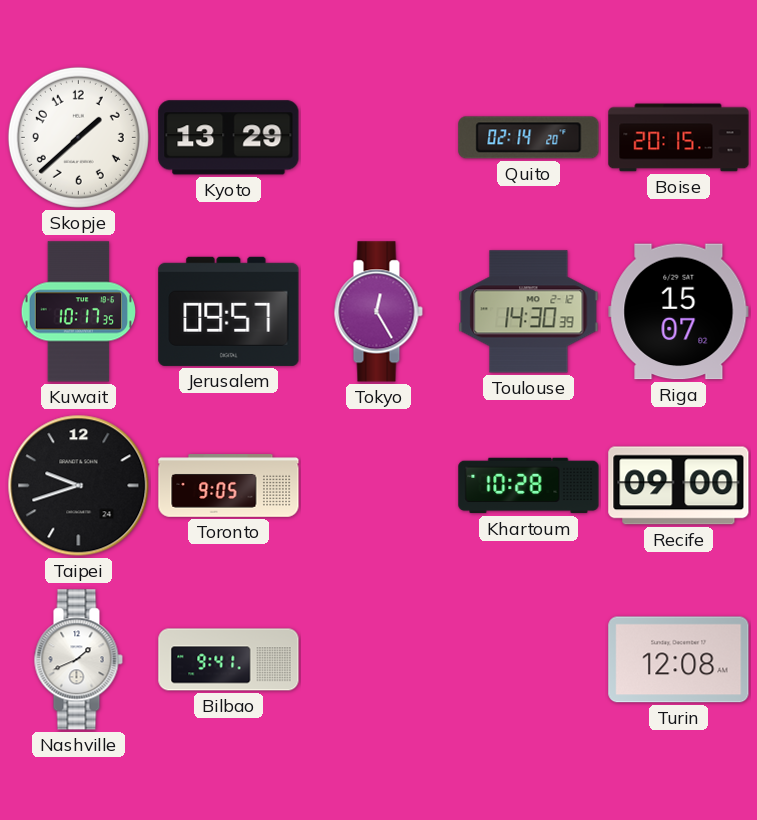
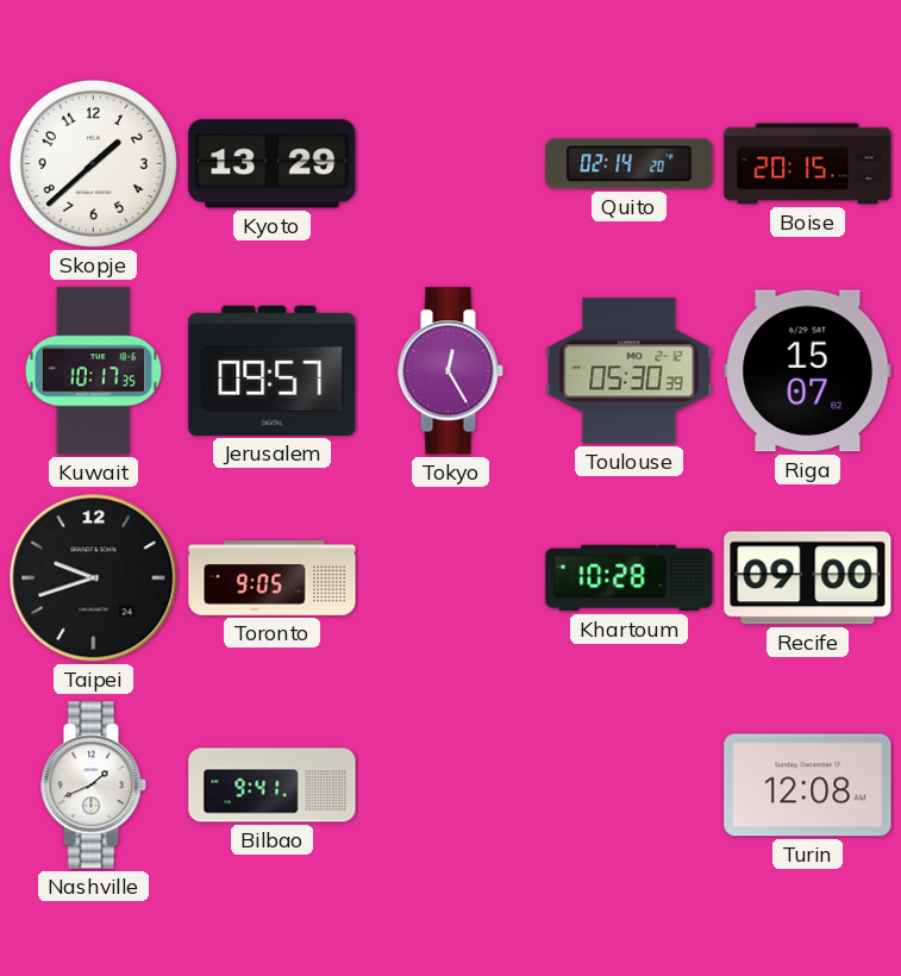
Toulouse: 14:30 -> 05:30
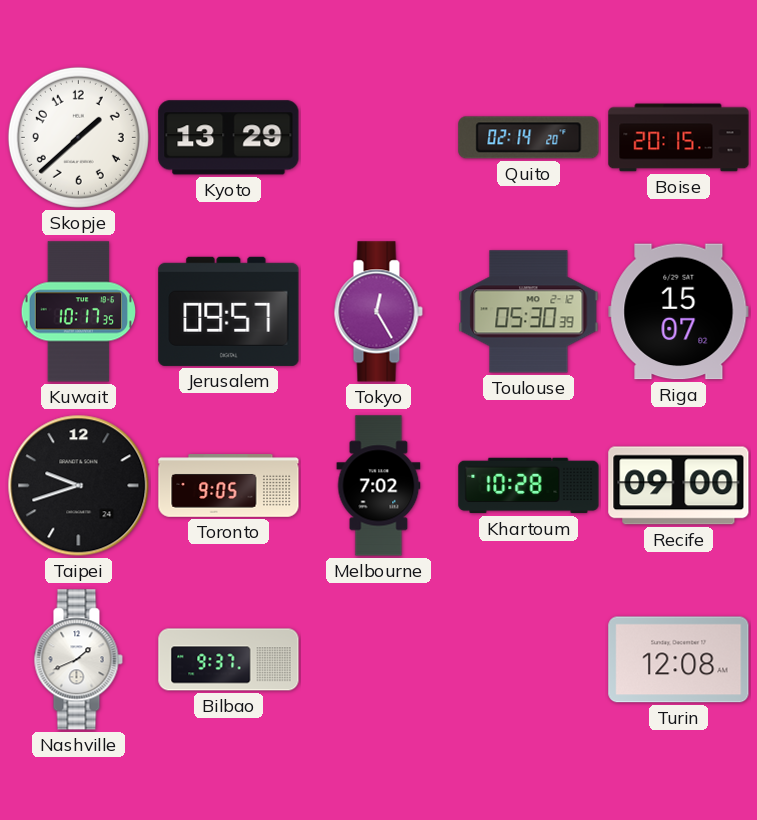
Melbourne: none -> 7:02
Bilbao: 9:41 -> 9:37
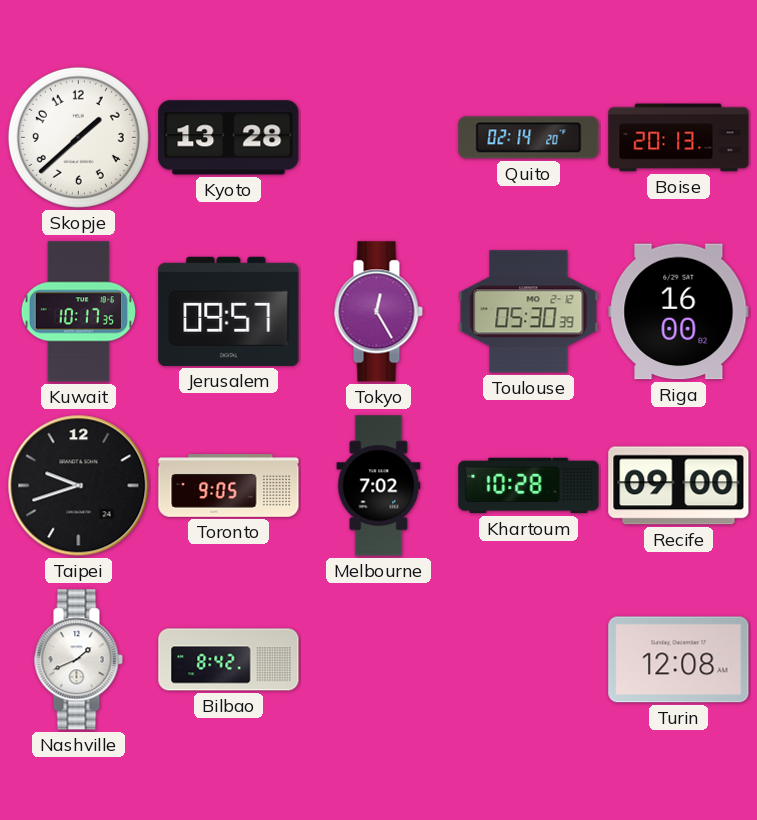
Kyoto: 13:29 -> 13:28
Boise: 20:15 -> 20:13
Riga: 15:07 -> 16:00
Bilbao: 9:37 -> 8:42
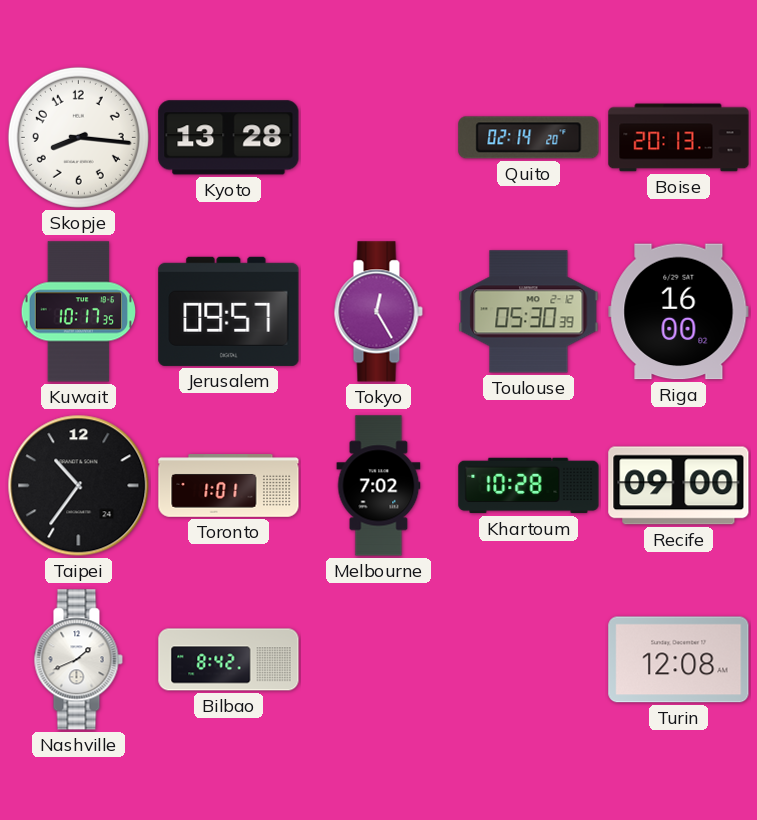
Skopje: 1:38 -> 8:16
Taipei: 9:42 -> 10:36
Toronto: 9:05 -> 1:01
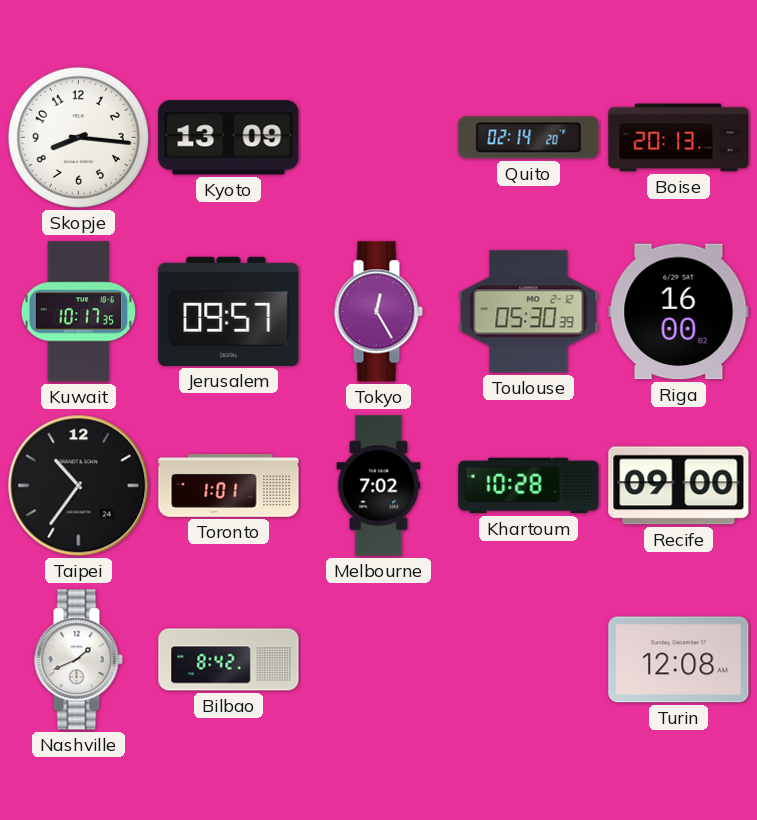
Kyoto: 13:28 -> 13:09
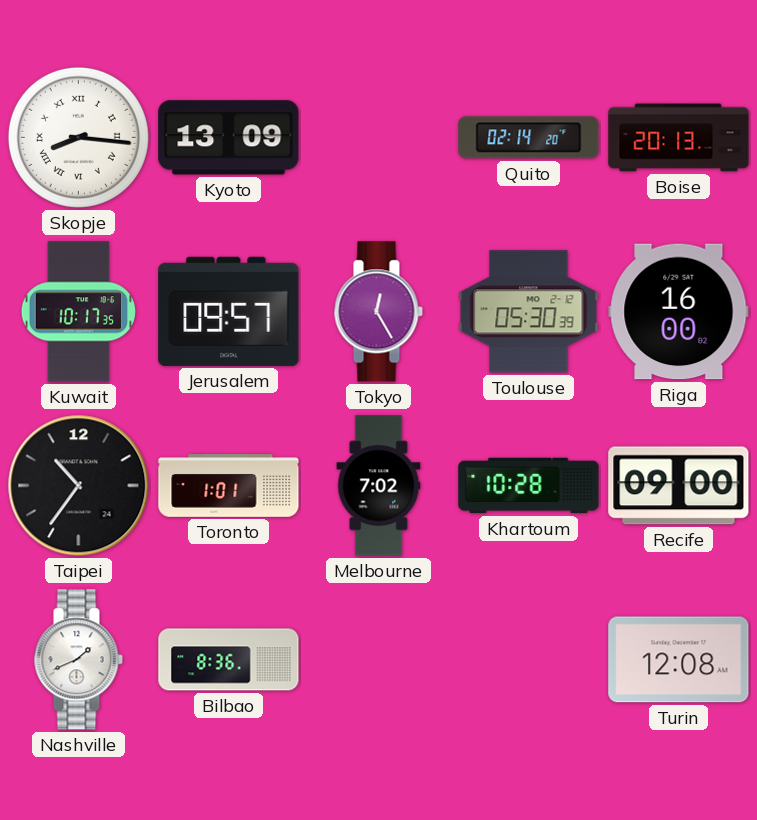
Skopje numerals: Arabic -> Roman
Bilbao: 8:42 -> 8:36
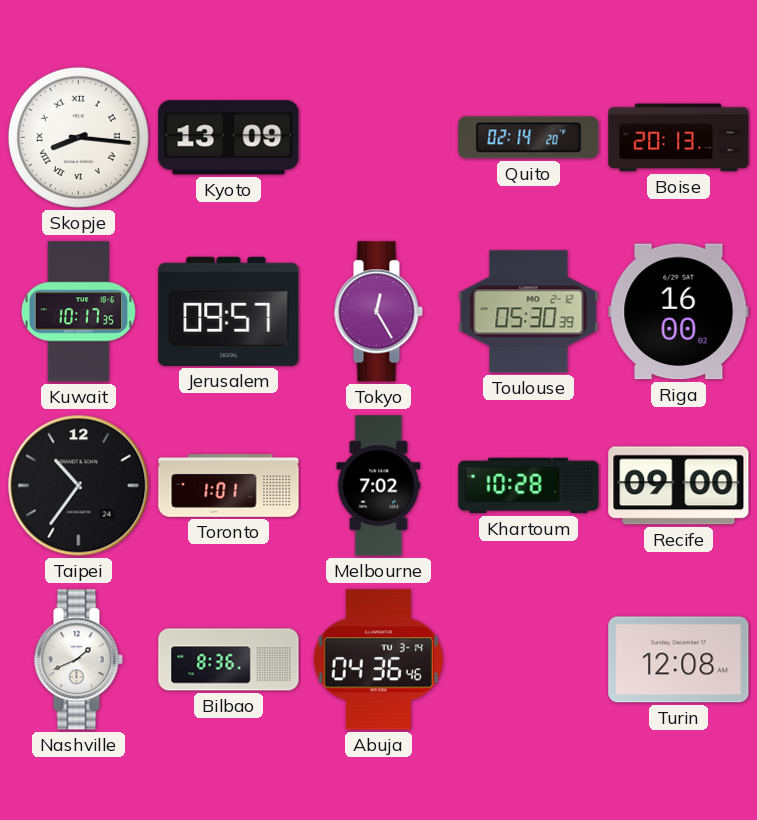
Abuja: none -> 04:36
